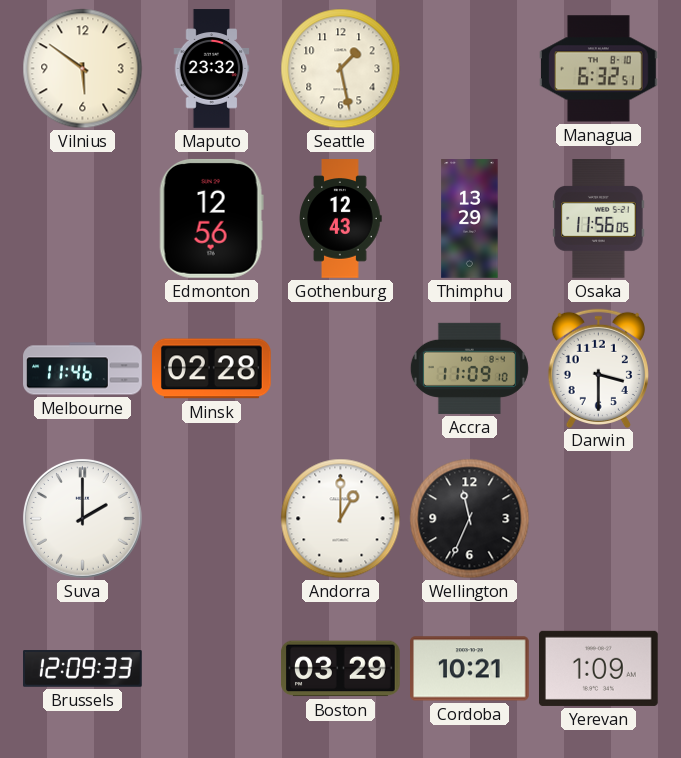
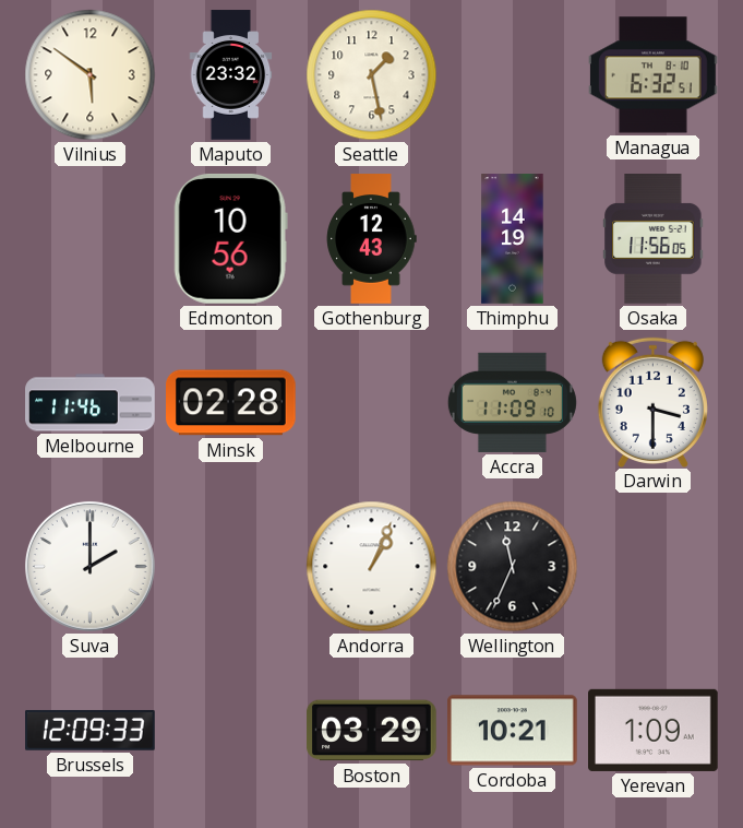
Edmonton: 12:56 -> 10:56
Thimphu: 13:29 -> 14:19
Andorra: 1:00 -> 1:04
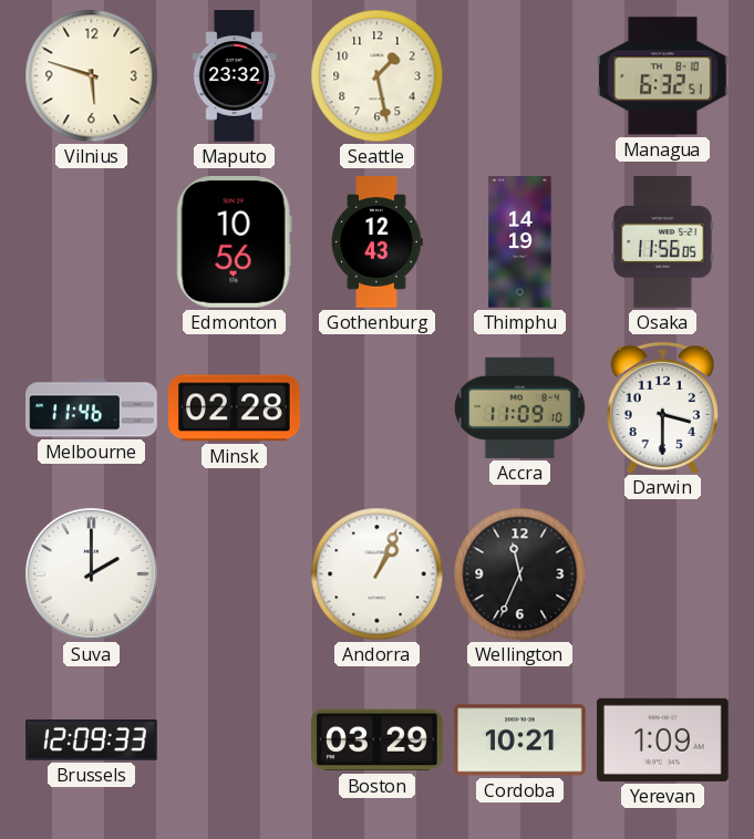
Vilnius: 5:51 -> 5:48
